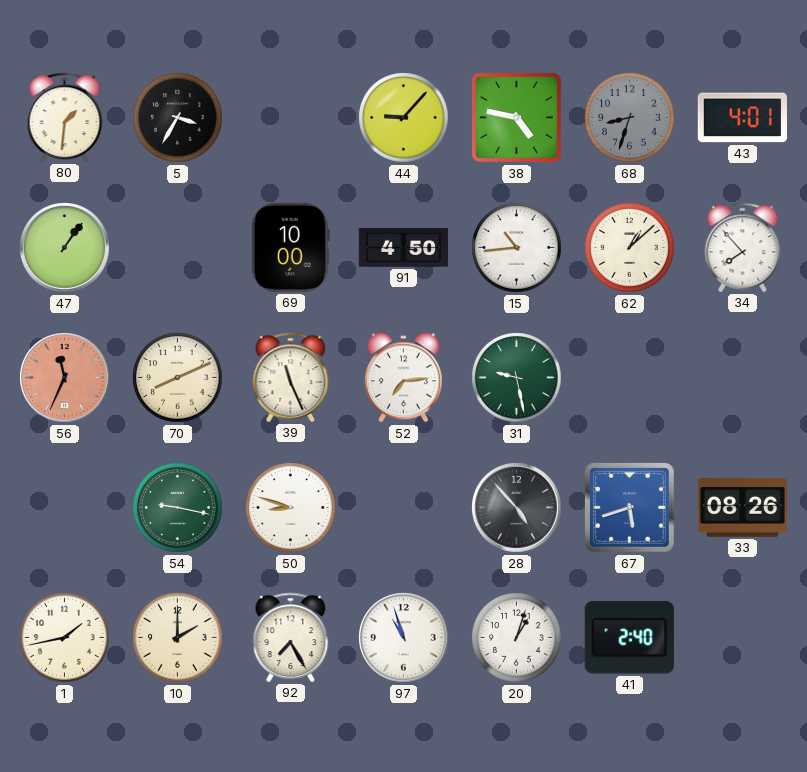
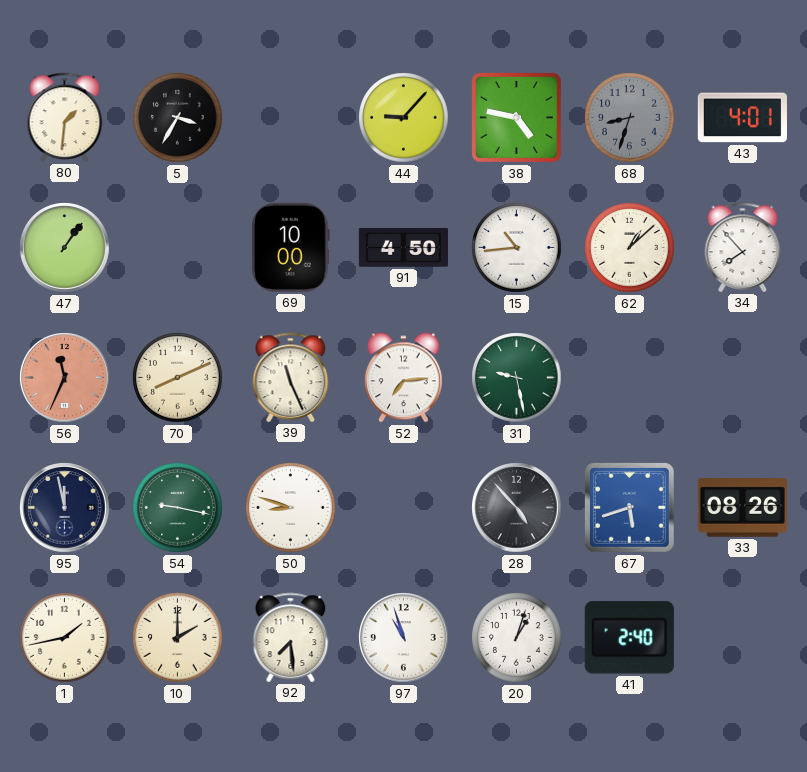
95: none -> 11:58
92: 7:25 -> 7:29
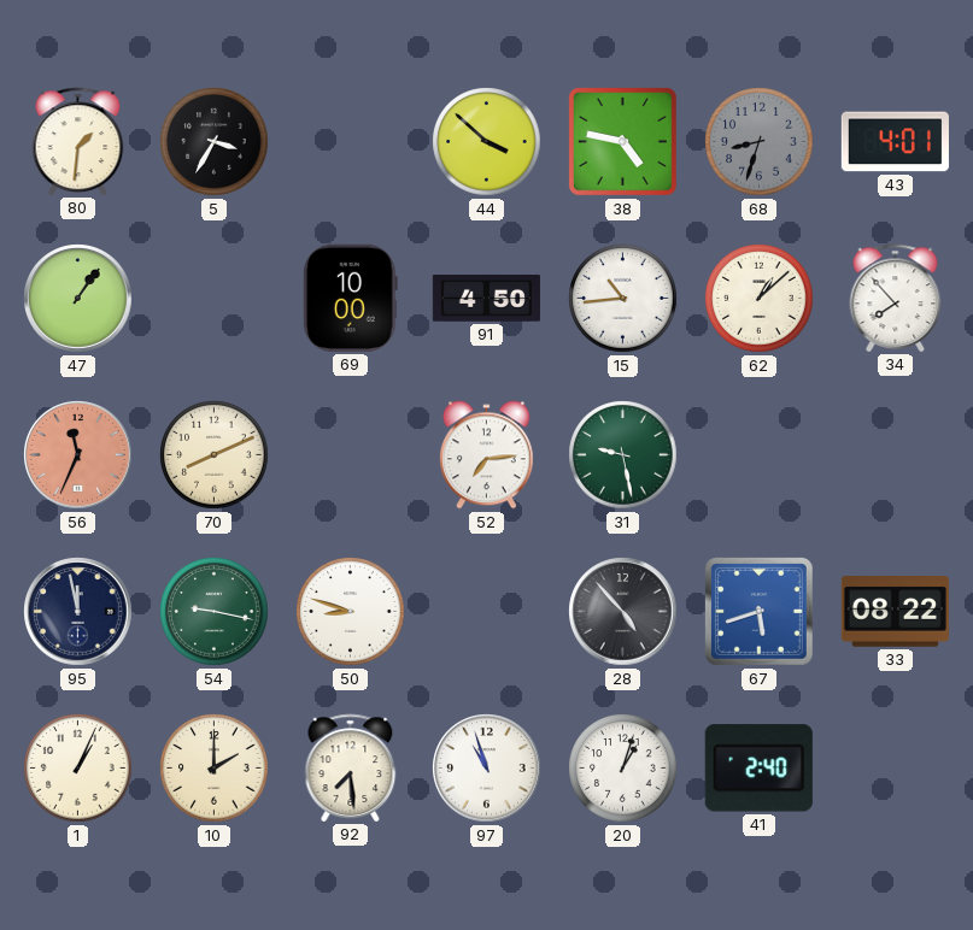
44: 9:07 -> 3:52
39: 11:26 -> none
33: 08:26 -> 08:22
1: 1:43 -> 1:04
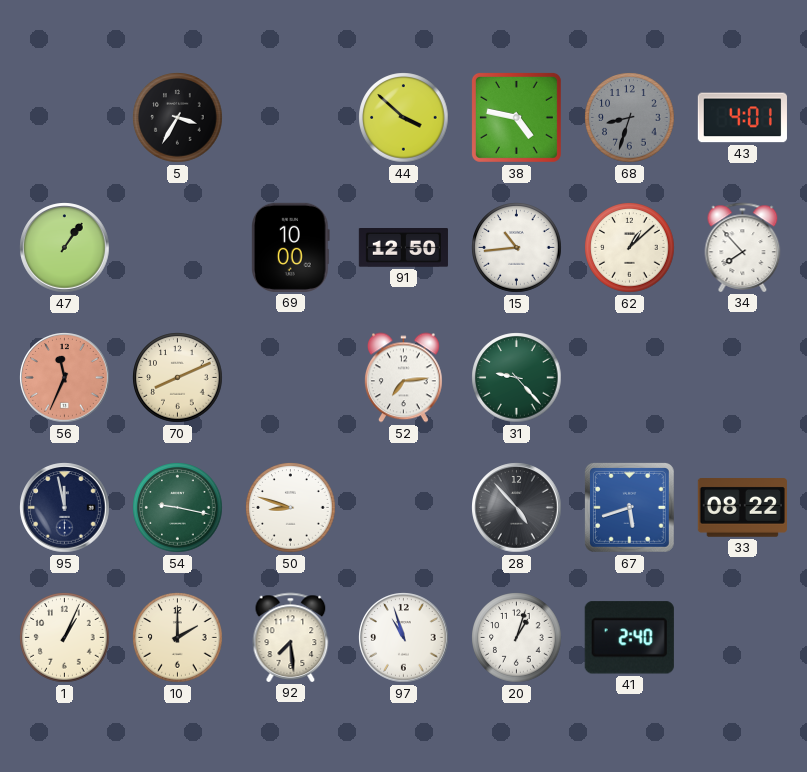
80: 1:31 -> none
91: 4:50 -> 12:50
31: 9:28 -> 9:23
